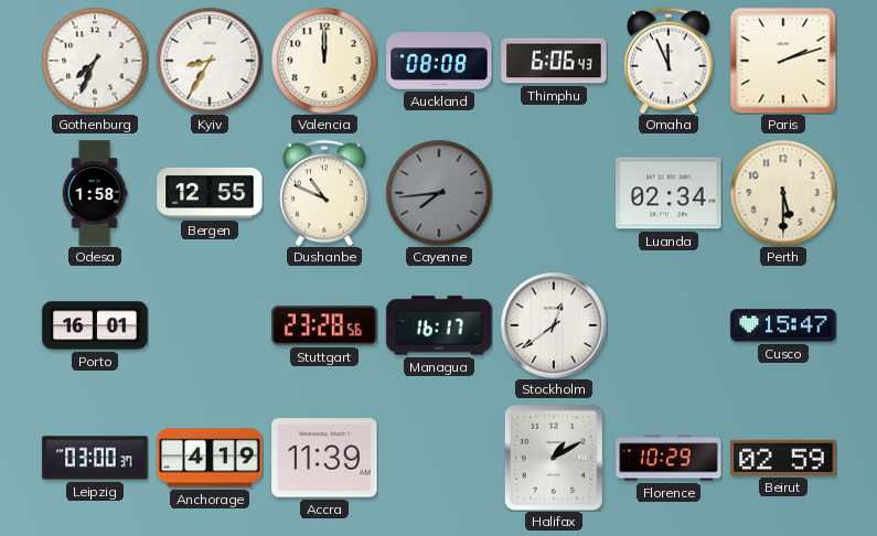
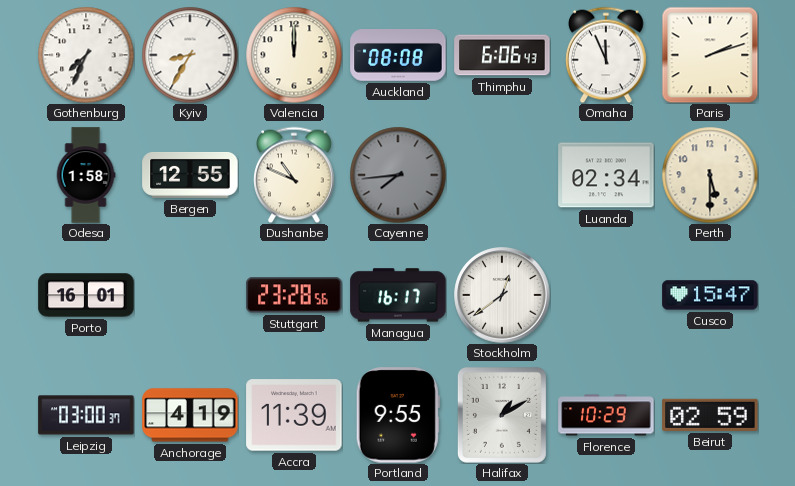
Portland: none -> 9:55
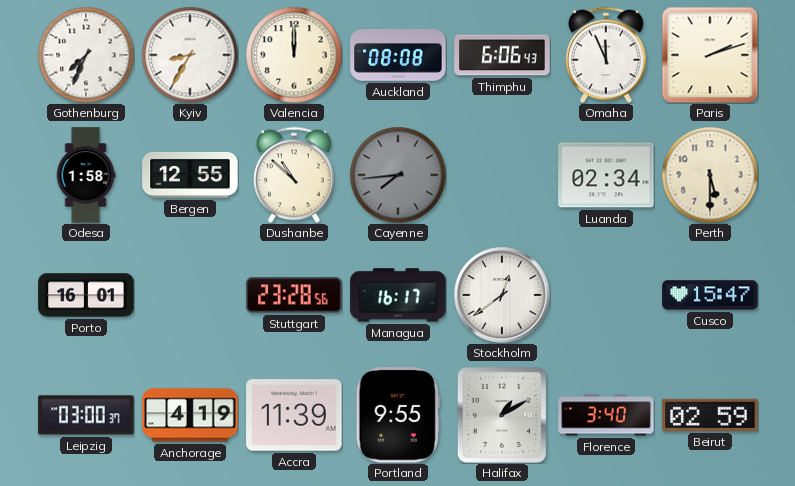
Dushanbe: 10:49 -> 10:52
Florence: 10:29 -> 3:40
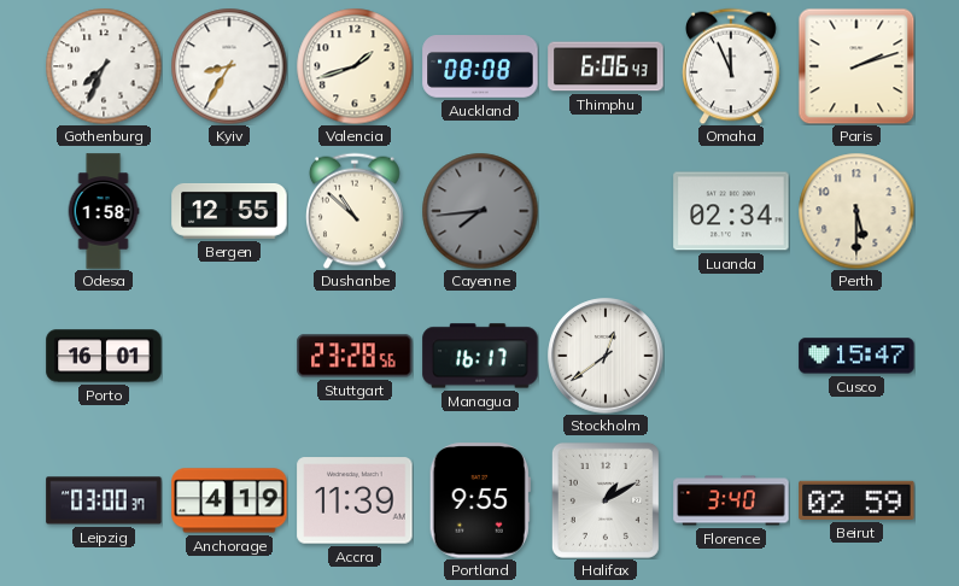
Valencia: 12:00 -> 1:42
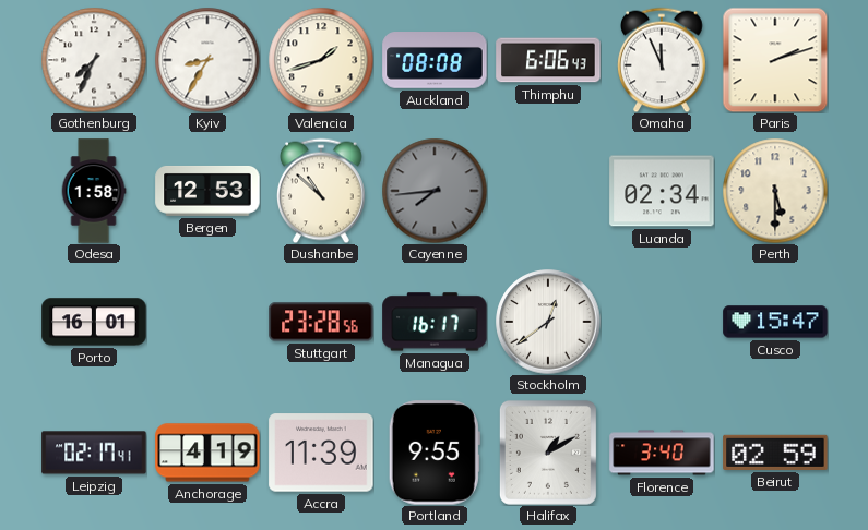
Bergen: 12:55 -> 12:53
Leipzig: 03:00 -> 02:17
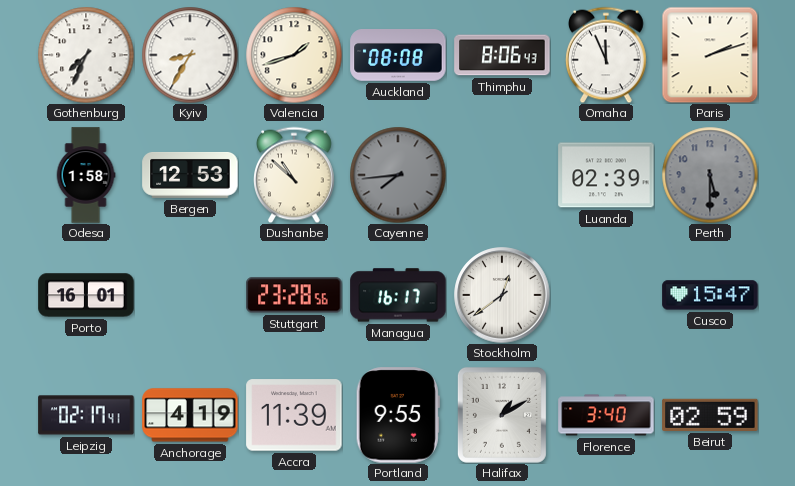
Thimphu: 6:06 -> 8:06
Luanda: 02:34 -> 02:39
Perth dial: cream -> grey
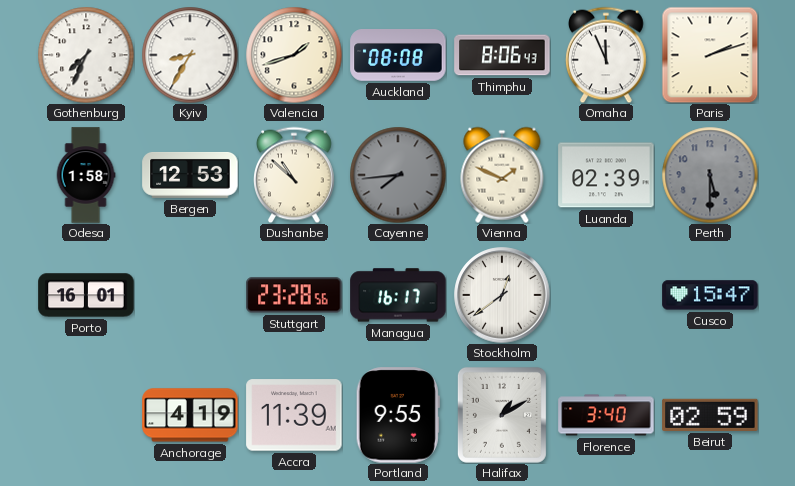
Vienna: none -> 1:49
Leipzig: 02:17 -> none
